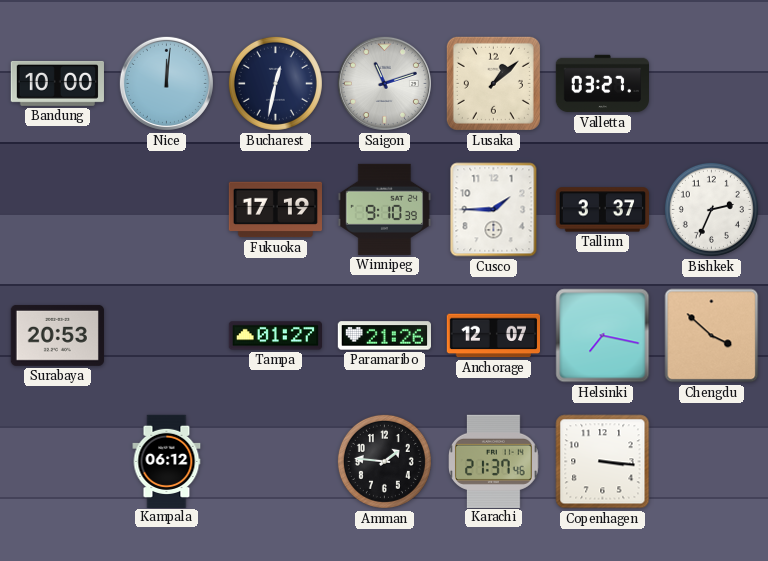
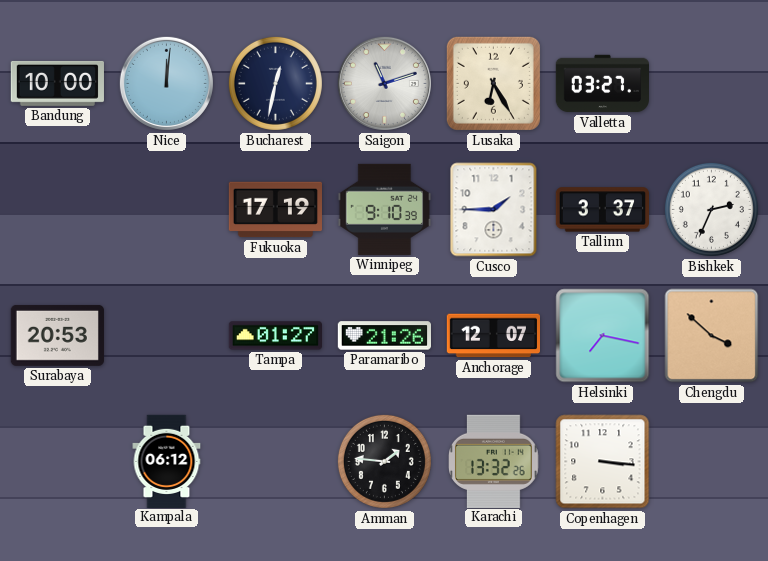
Lusaka: 1:08 -> 6:25
Karachi: 21:37 -> 13:32
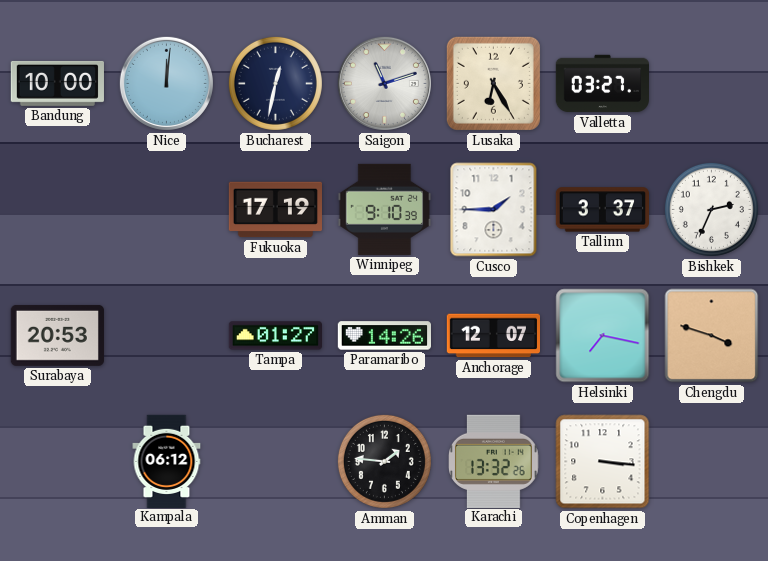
Paramaribo: 21:26 -> 14:26
Chengdu: 3:52 -> 3:48
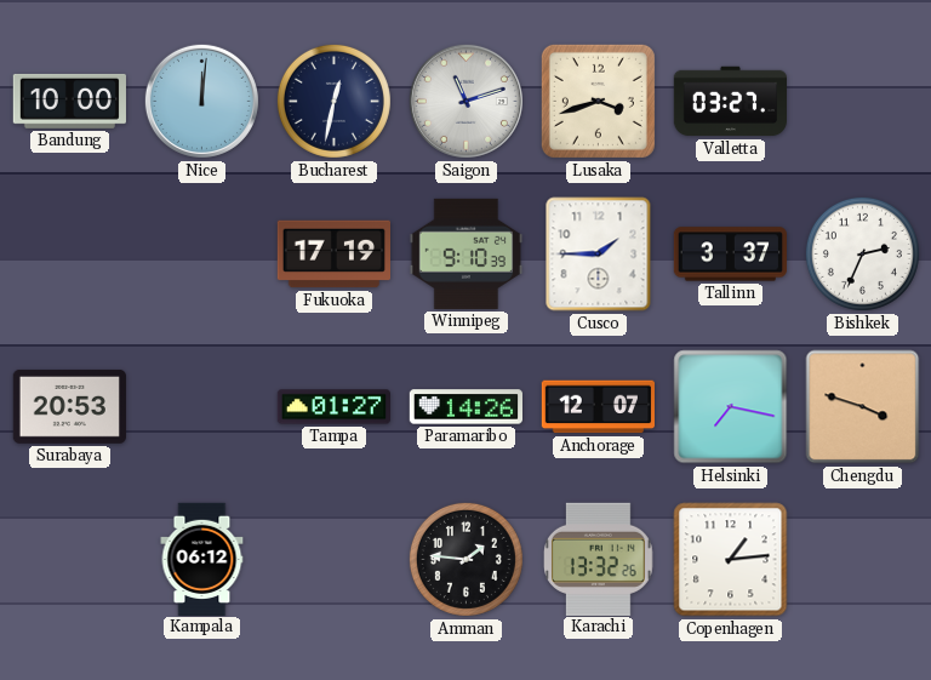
Lusaka: 6:25 -> 3:42
Copenhagen: 3:16 -> 1:14
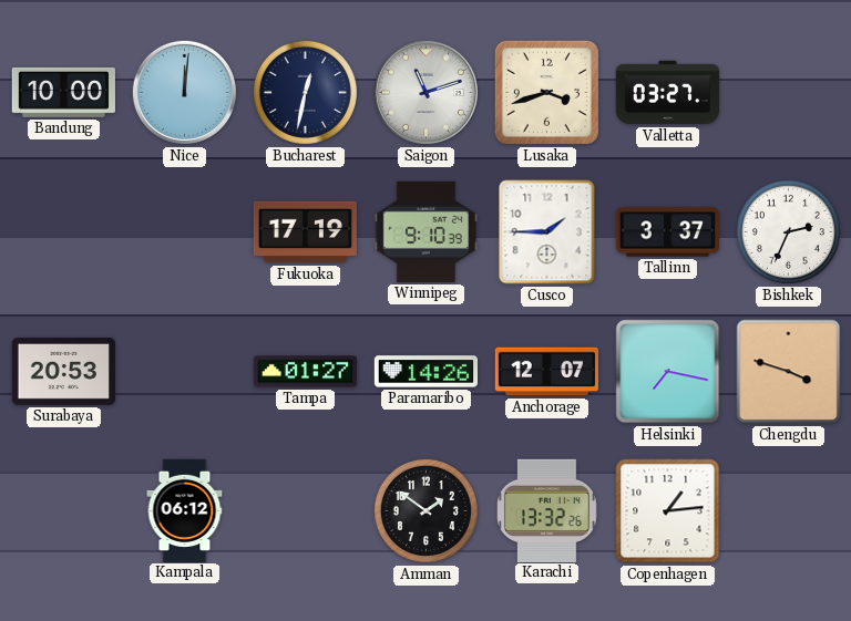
Amman: 1:46 -> 1:51
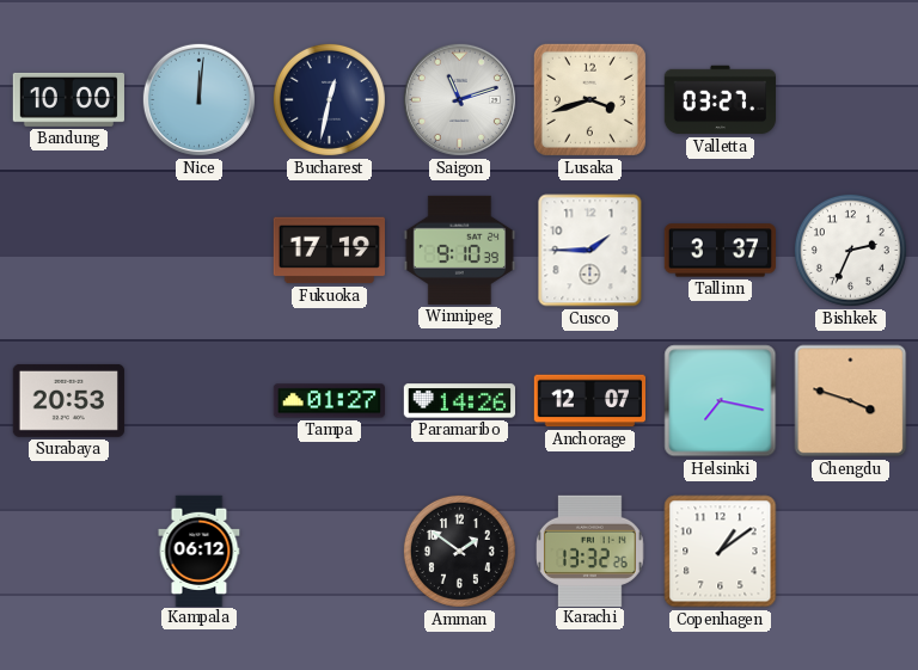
Copenhagen: 1:14 -> 1:09
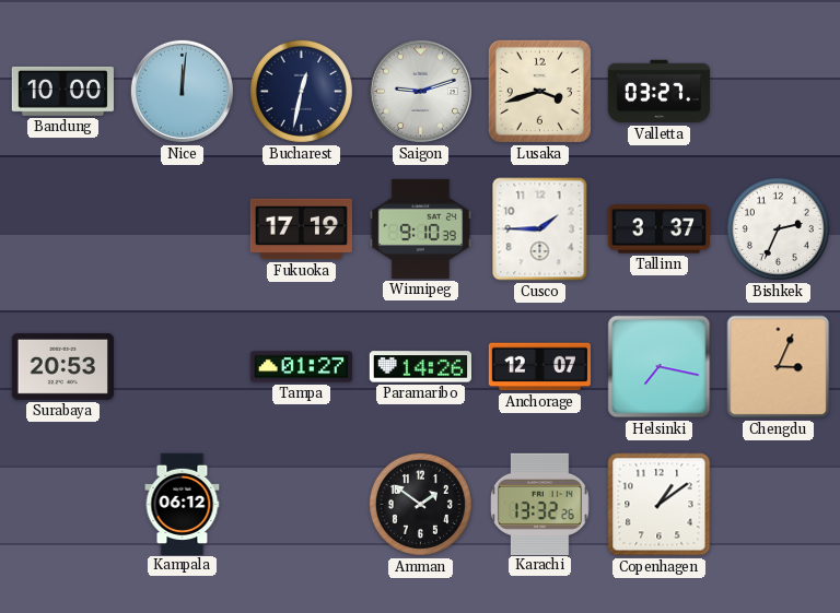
Saigon: 11:12 -> 9:12
Chengdu: 3:48 -> 3:04
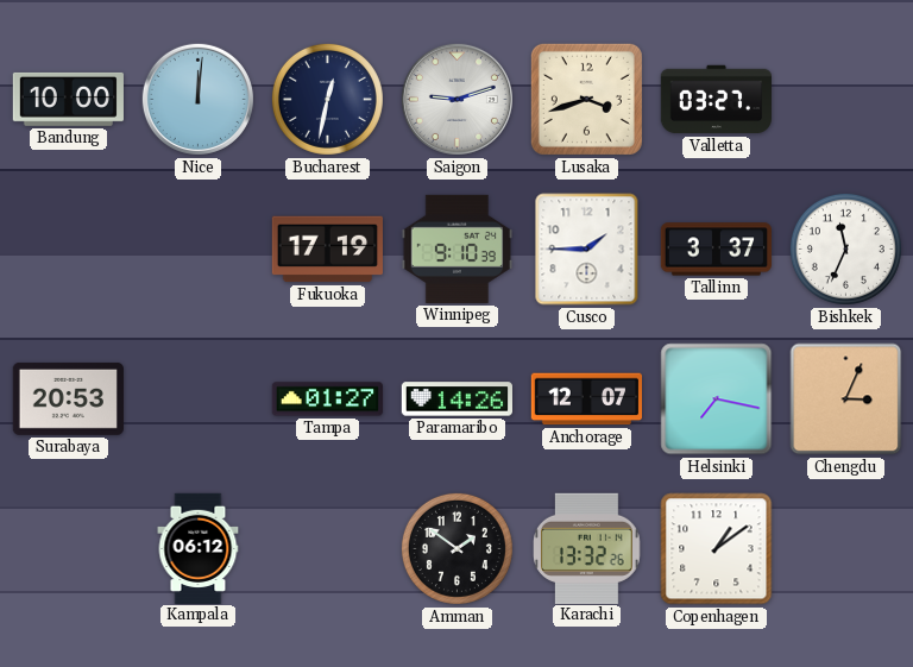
Bishkek: 2:34 -> 11:34
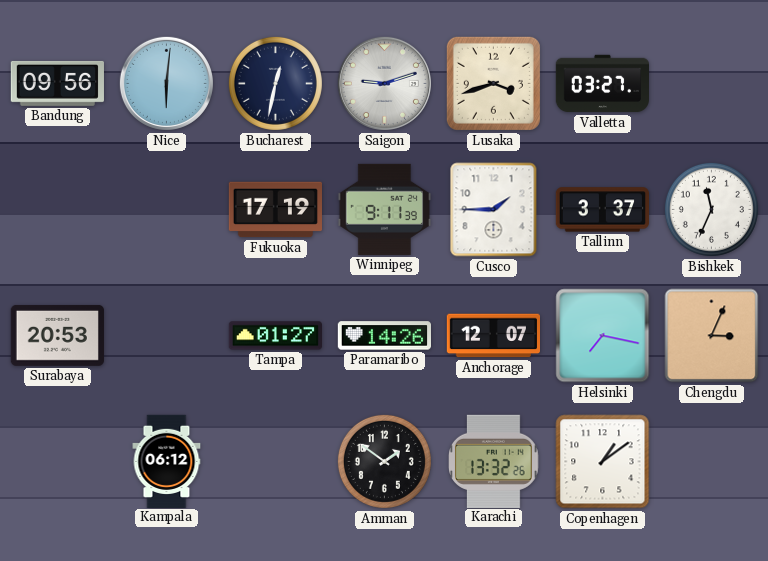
Bandung: 10:00 -> 09:56
Nice: 12:01 -> 6:01
Winnipeg: 9:10 -> 9:11
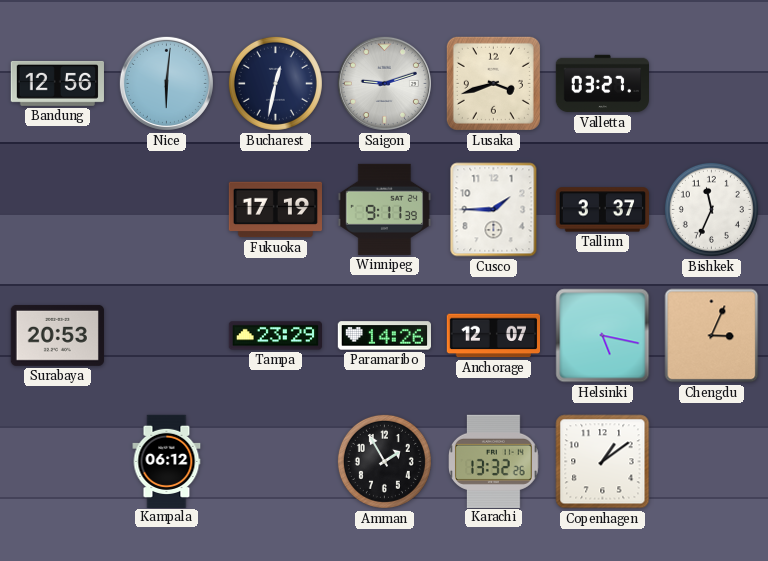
Bandung: 09:56 -> 12:56
Tampa: 01:27 -> 23:29
Helsinki: 7:17 -> 5:17
Amman: 1:51 -> 1:55
